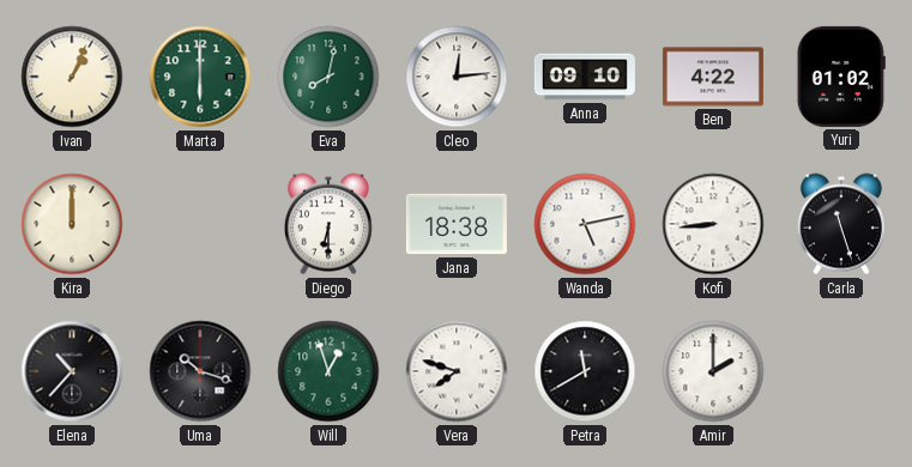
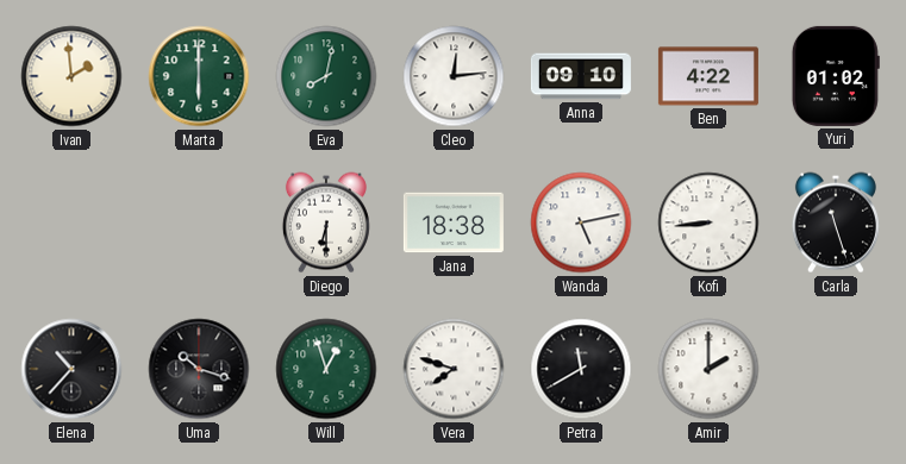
Ivan: 1:04 -> 1:59
Kira: 12:00 -> none
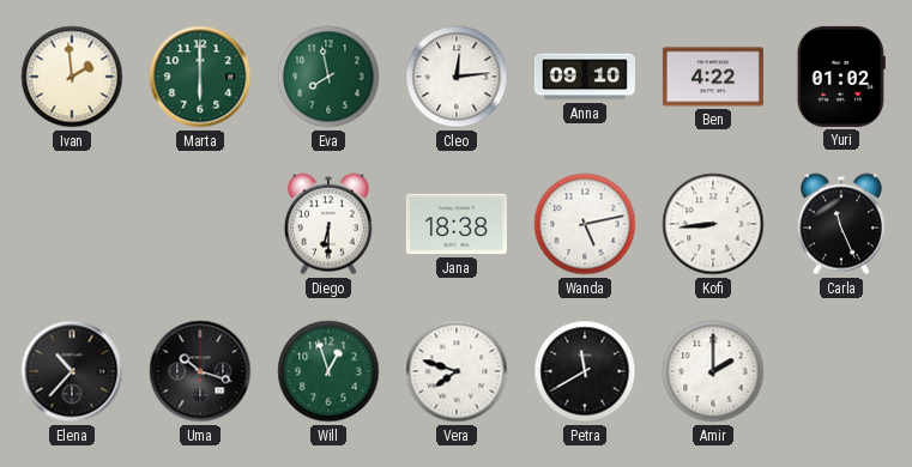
Eva: 8:02 -> 7:58
Carla: 11:27 -> 11:26
